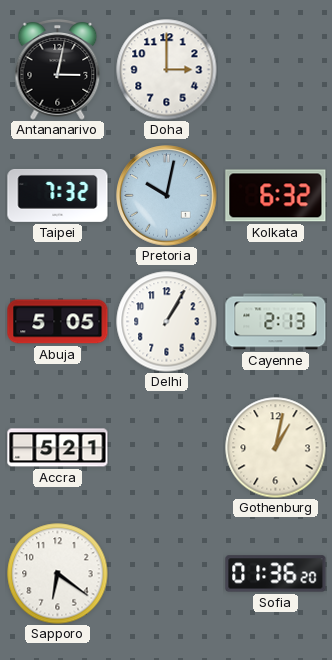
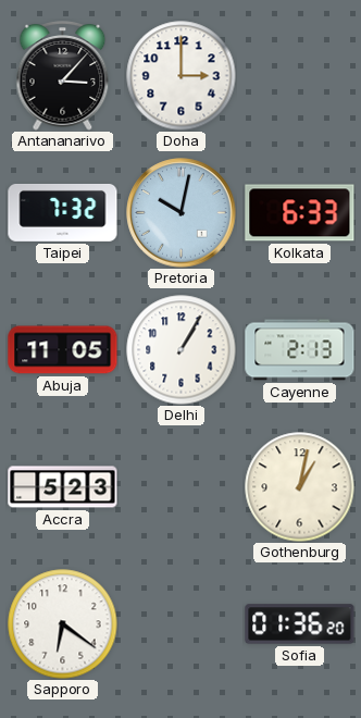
Antananarivo: 3:02 -> 3:07
Kolkata: 6:32 -> 6:33
Abuja: 5:05 -> 11:05
Accra: 5:21 -> 5:23
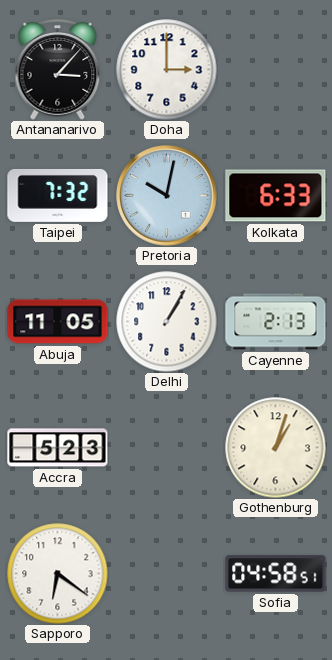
Gothenburg: 1:02 -> 1:03
Sofia: 01:36 -> 04:58
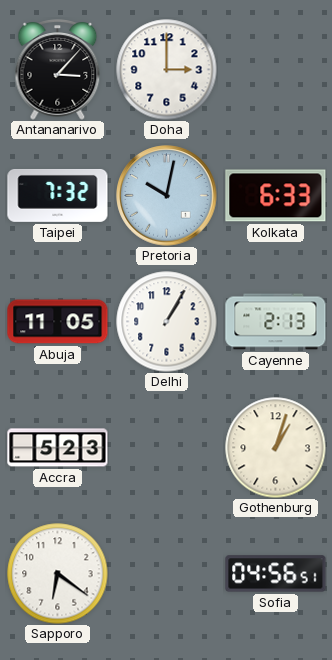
Sofia: 04:58 -> 04:56
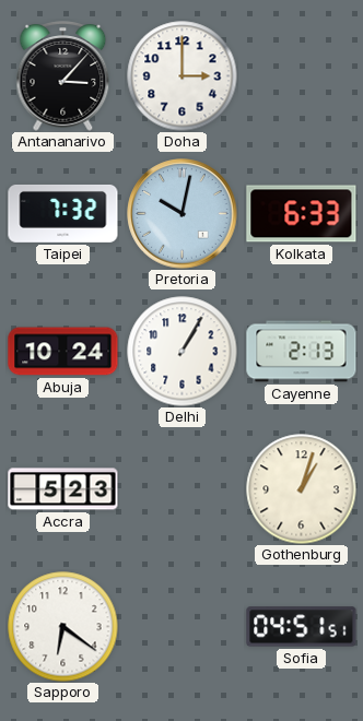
Abuja: 11:05 -> 10:24
Sofia: 04:56 -> 04:51
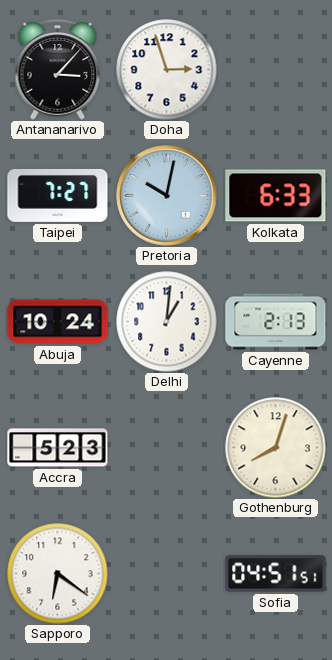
Doha: 3:00 -> 2:57
Taipei: 7:32 -> 7:27
Delhi: 1:05 -> 1:01
Gothenburg: 1:03 -> 8:03
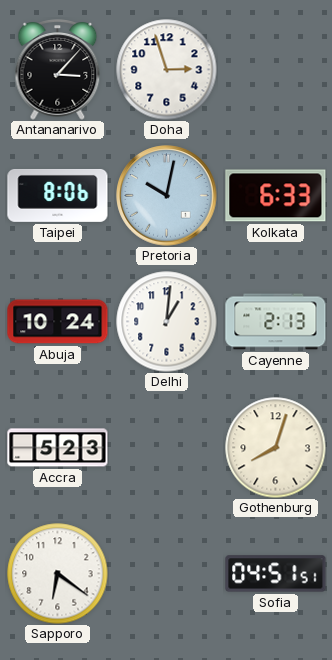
Taipei: 7:27 -> 8:06
